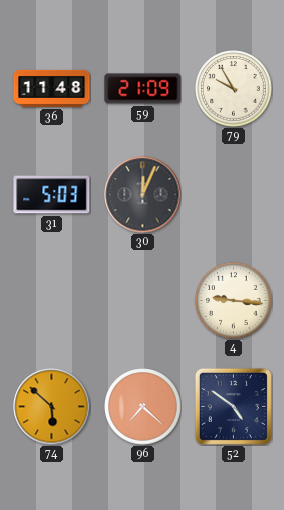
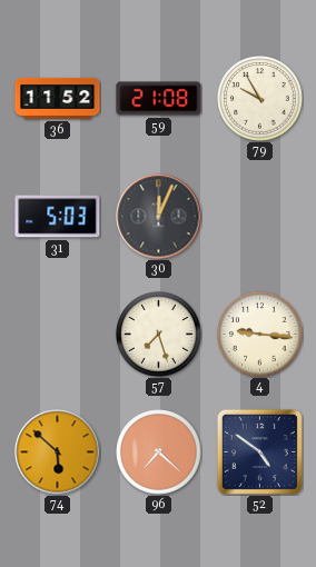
36: 11:48 -> 11:52
59: 21:09 -> 21:08
57: none -> 7:27
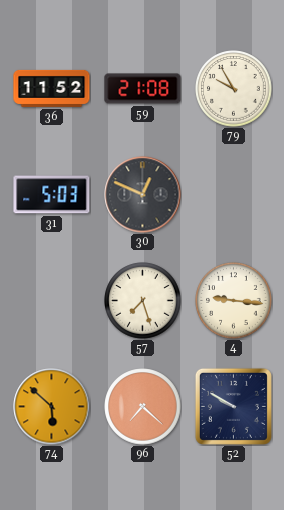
30: 12:04 -> 12:49
52: 4:51 -> 9:50
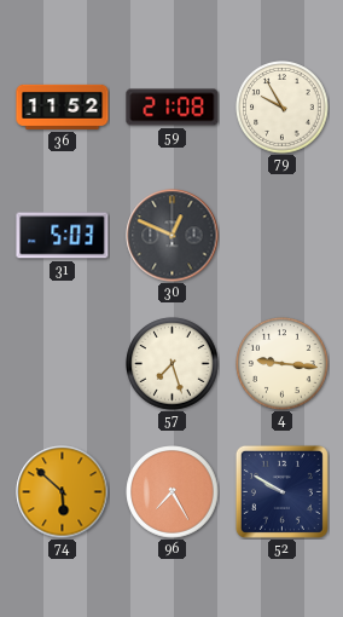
96: 7:22 -> 7:25
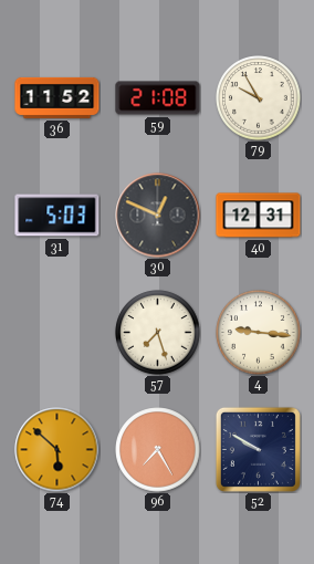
40: none -> 12:31
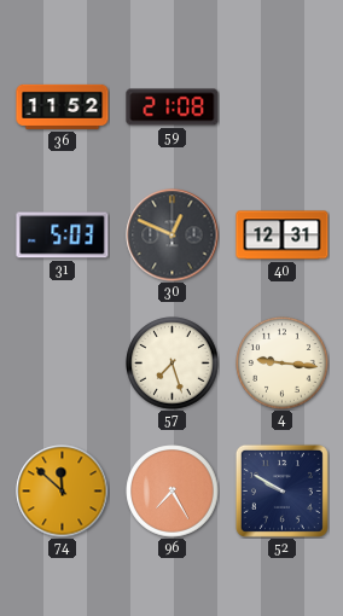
79: 9:55 -> none
74: 5:52 -> 11:52
